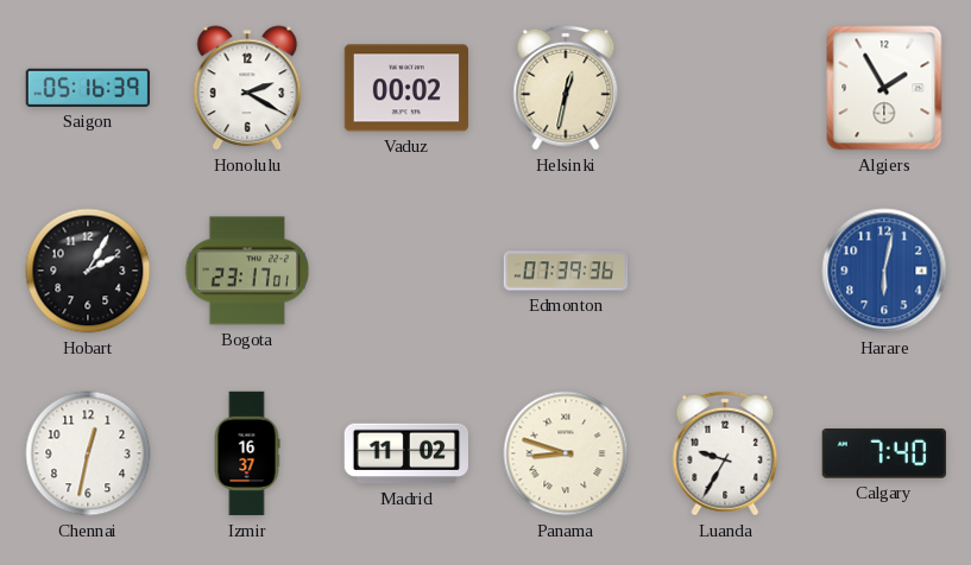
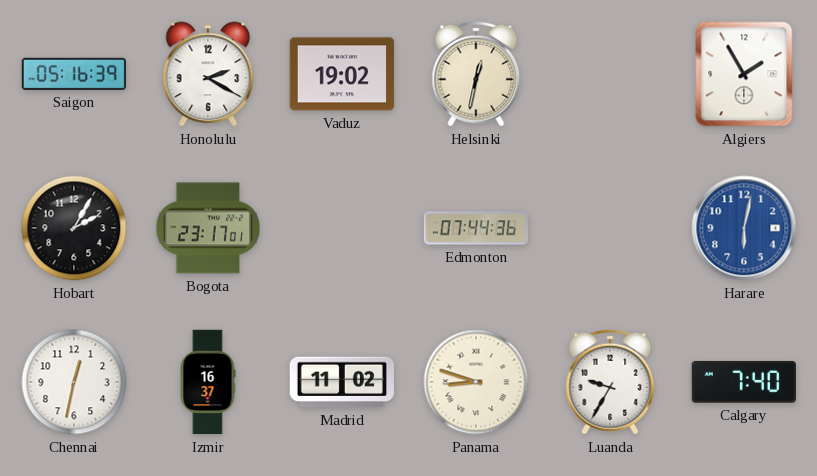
Vaduz: 00:02 -> 19:02
Edmonton: 07:39 -> 07:44
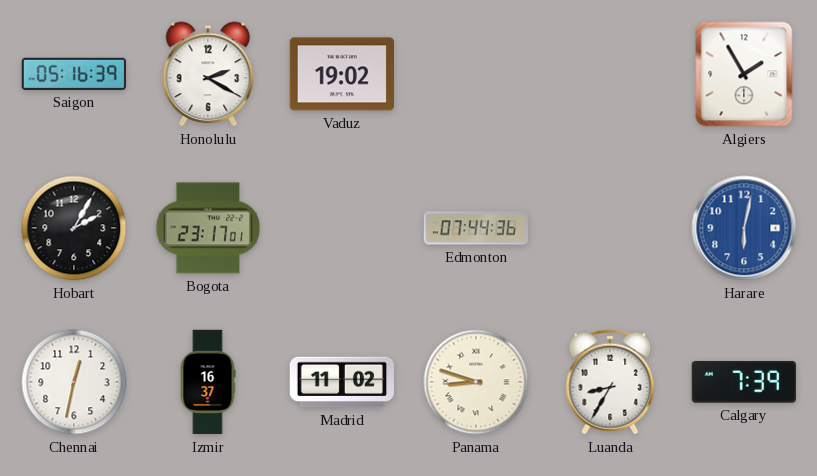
Helsinki: 12:32 -> none
Luanda: 9:35 -> 8:35
Calgary: 7:40 -> 7:39
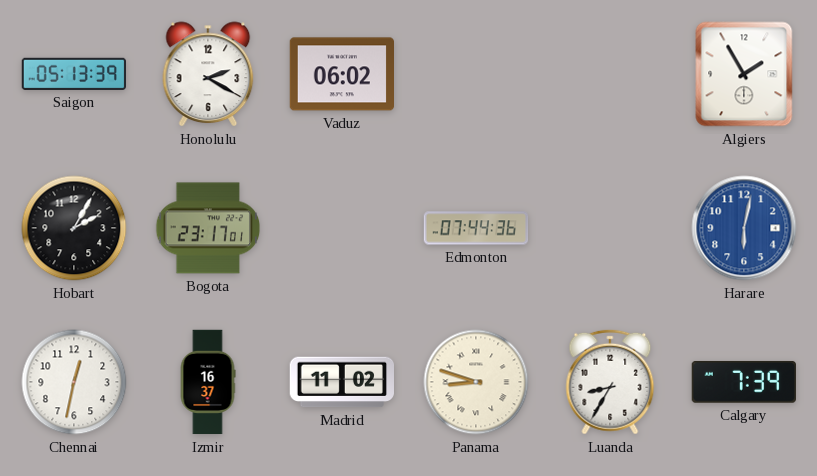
Saigon: 05:16 -> 05:13
Vaduz: 19:02 -> 06:02
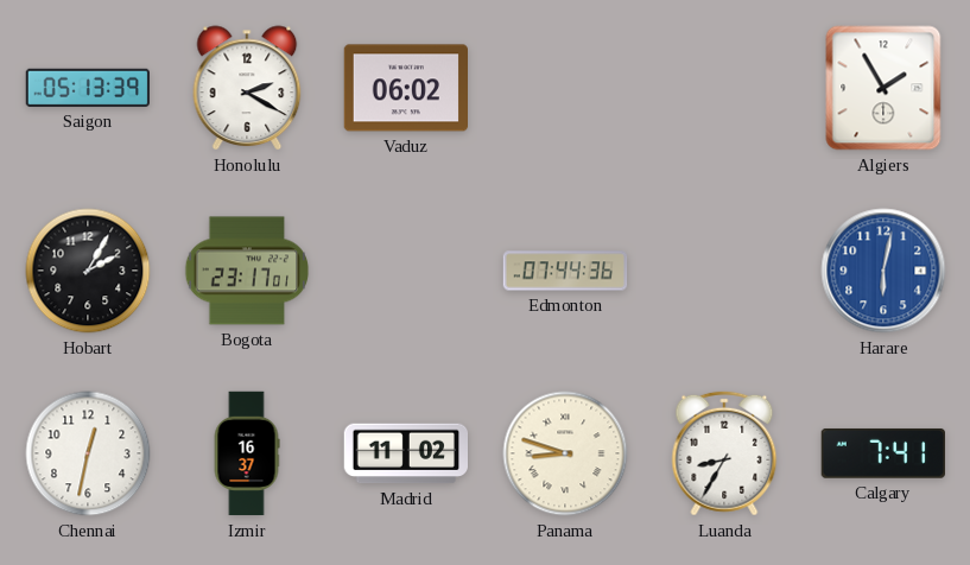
Calgary: 7:39 -> 7:41
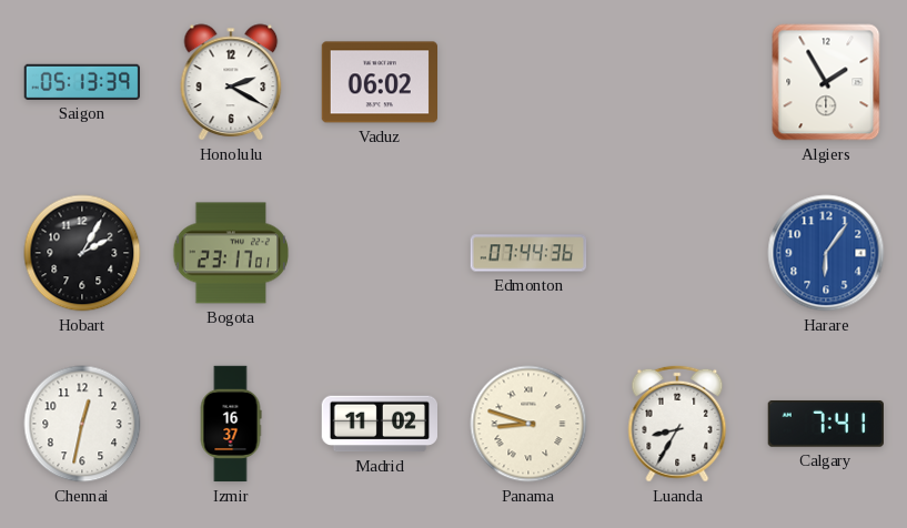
Harare: 6:02 -> 6:06
